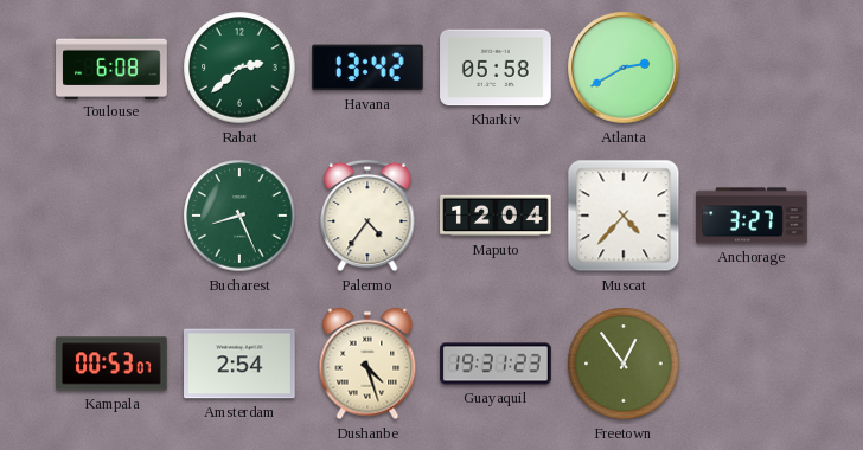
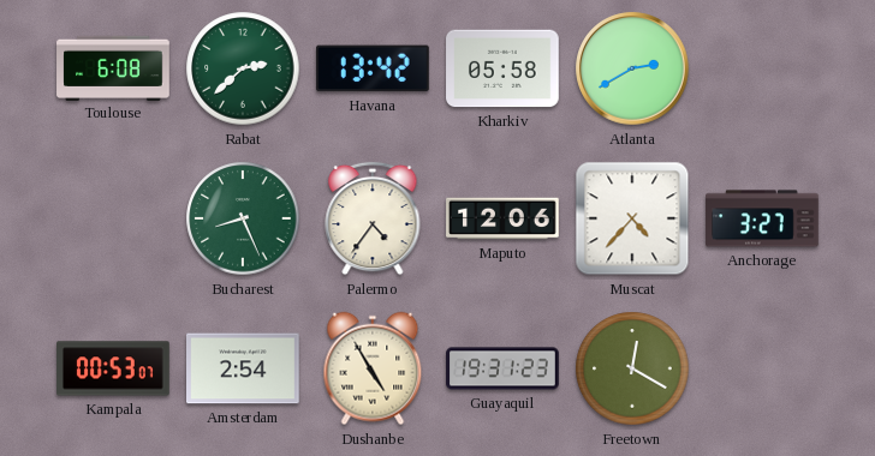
Maputo: 12:04 -> 12:06
Dushanbe: 4:27 -> 4:55
Freetown: 12:54 -> 12:20
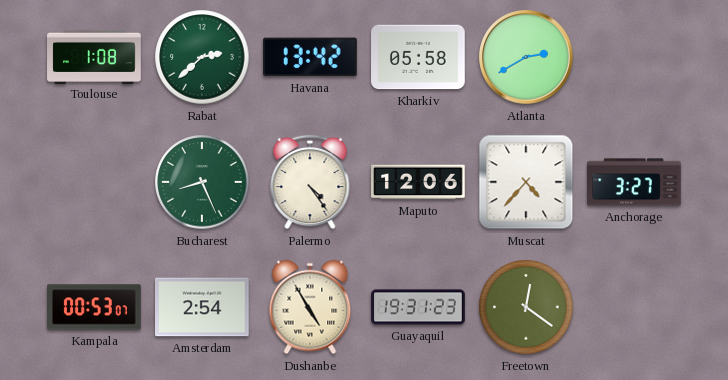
Toulouse: 6:08 -> 1:08
Palermo: 4:36 -> 4:24
Freetown: 12:20 -> 12:21
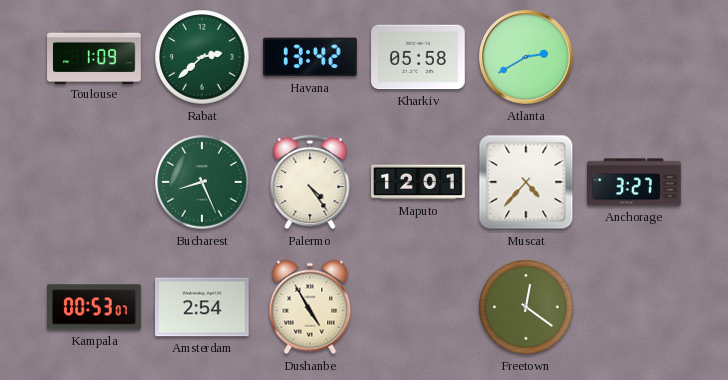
Toulouse: 1:08 -> 1:09
Maputo: 12:06 -> 12:01
Guayaquil: 19:31 -> none
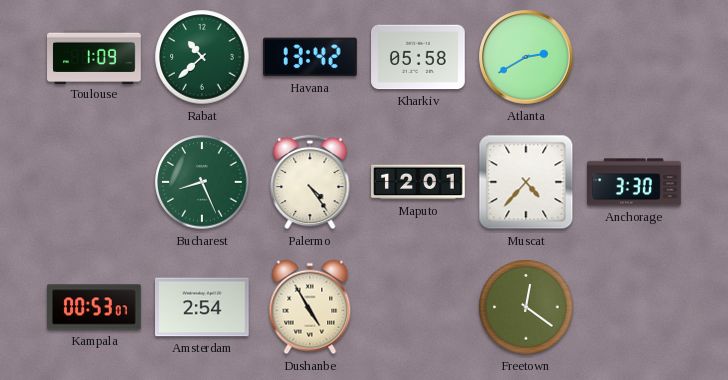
Rabat: 2:38 -> 10:38
Anchorage: 3:27 -> 3:30
